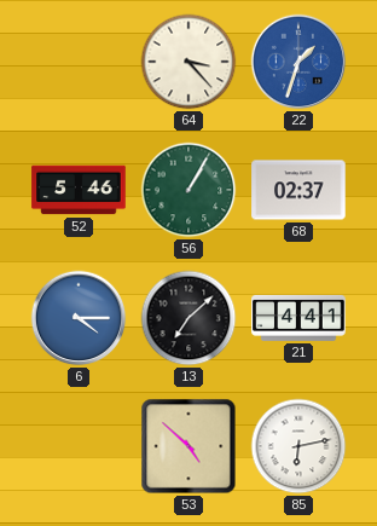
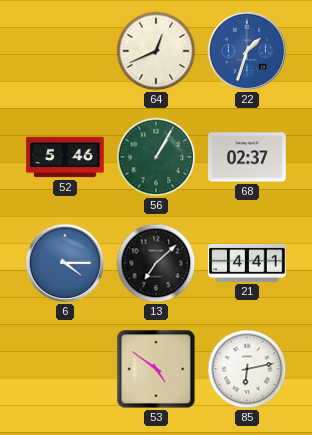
64: 3:23 -> 12:41
53: 4:52 -> 4:51
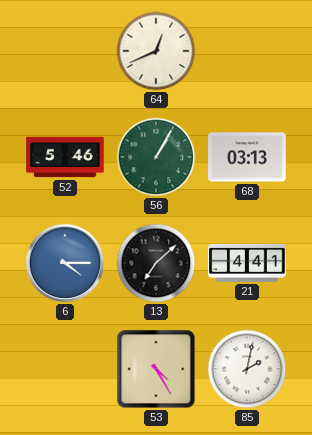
22: 1:33 -> none
68: 02:37 -> 03:13
53: 4:51 -> 4:25
85: 6:13 -> 2:02
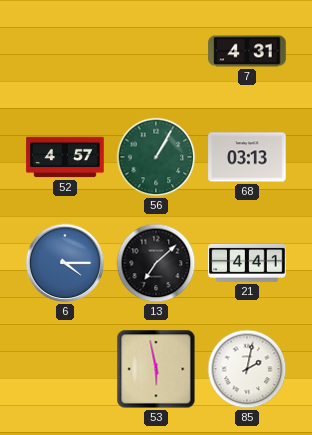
64: 12:41 -> none
7: none -> 4:31
52: 5:46 -> 4:57
53: 4:25 -> 5:58
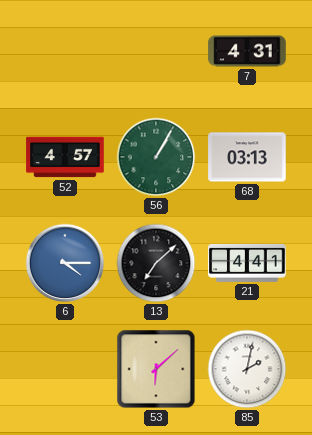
53: 5:58 -> 6:08
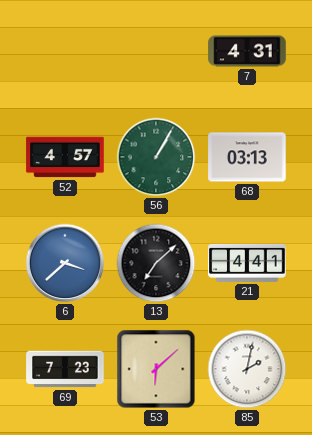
6: 4:15 -> 3:38
69: none -> 7:23
